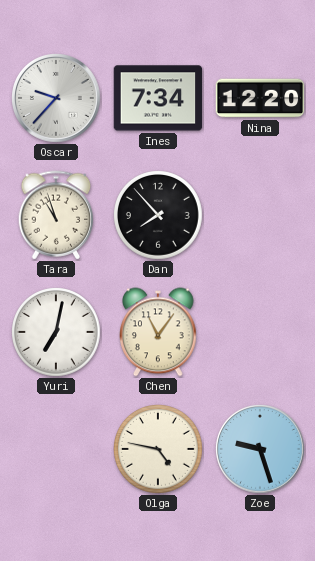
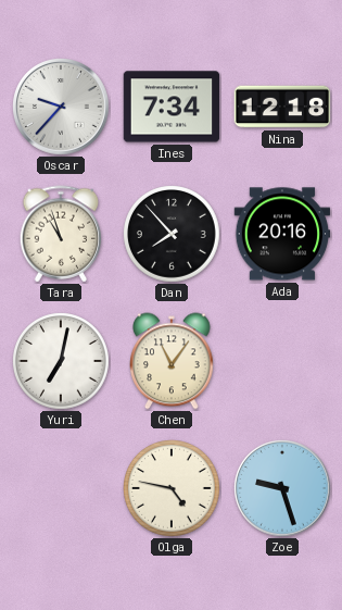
Nina: 12:20 -> 12:18
Ada: none -> 20:16
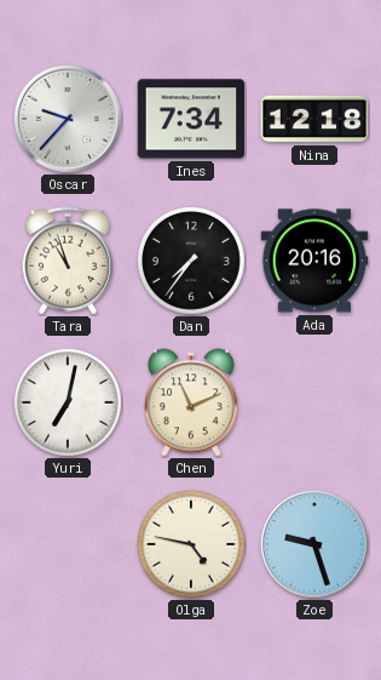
Dan: 7:53 -> 7:36
Chen: 11:06 -> 11:11
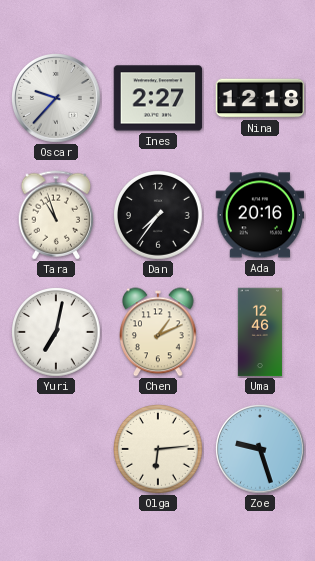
Ines: 7:34 -> 2:27
Chen: 11:11 -> 1:11
Uma: none -> 12:46
Olga: 4:47 -> 6:14
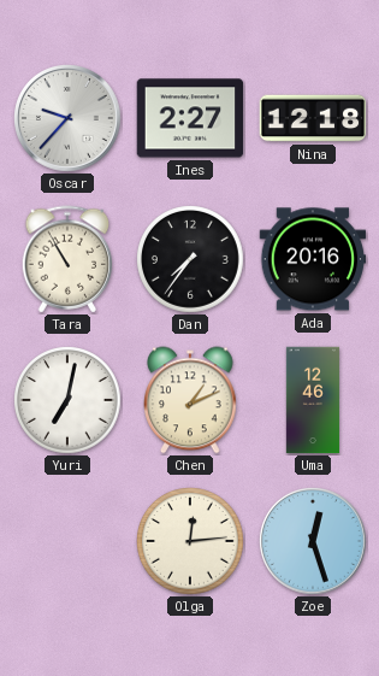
Tara: 10:57 -> 10:55
Olga: 6:14 -> 12:14
Zoe: 9:27 -> 12:27
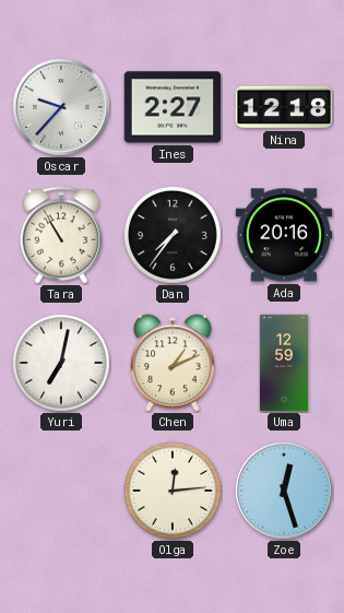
Uma: 12:46 -> 12:59
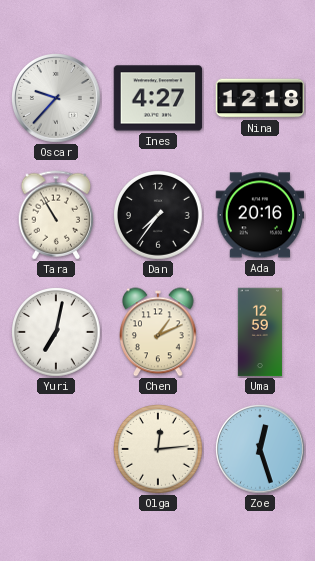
Ines: 2:27 -> 4:27
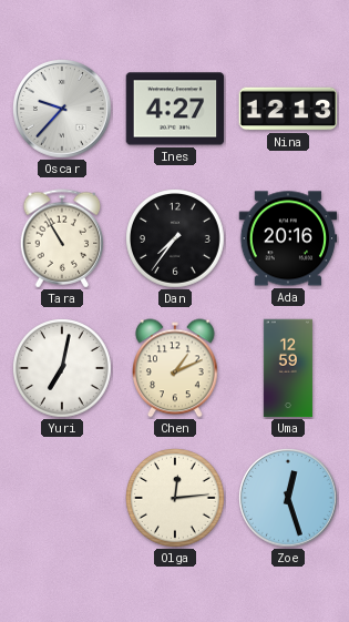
Nina: 12:18 -> 12:13
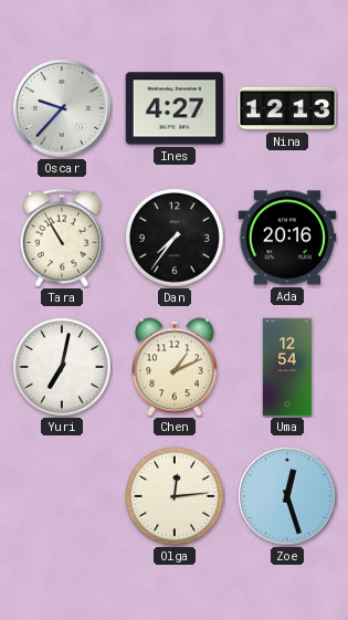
Uma: 12:59 -> 12:54
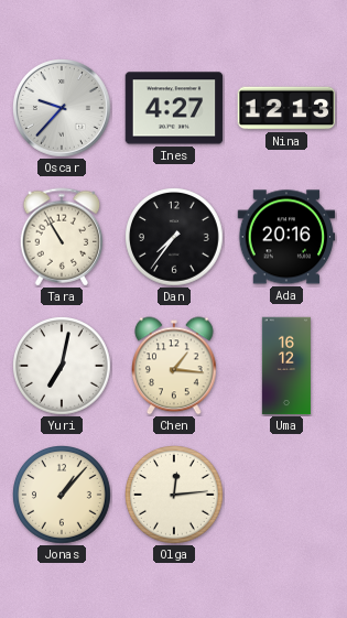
Chen: 1:11 -> 1:16
Uma: 12:54 -> 16:12
Jonas: none -> 1:07
Zoe: 12:27 -> none
